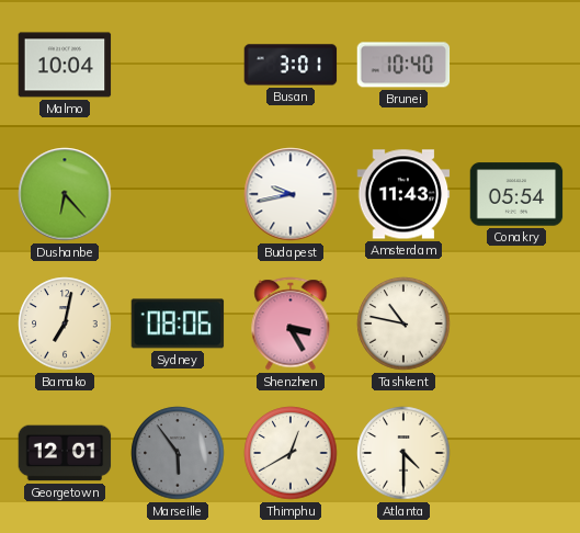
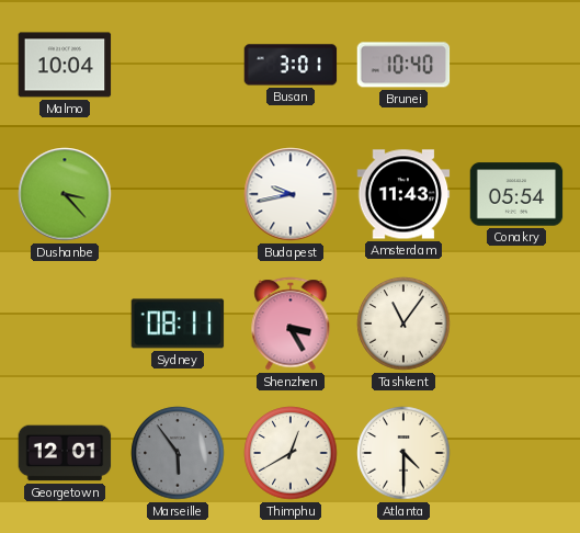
Dushanbe: 6:23 -> 3:23
Bamako: 7:02 -> none
Sydney: 08:06 -> 08:11
Tashkent: 10:47 -> 11:06
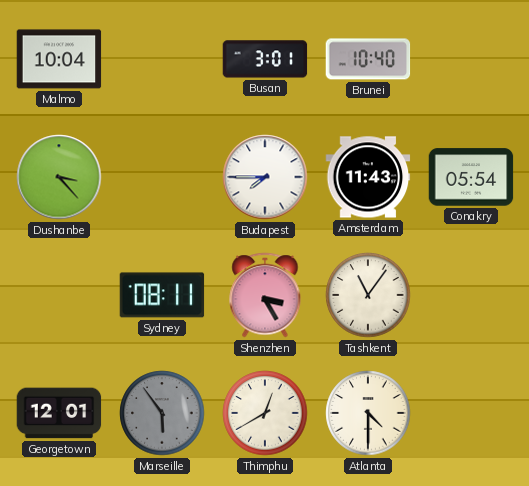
Budapest: 9:43 -> 7:45
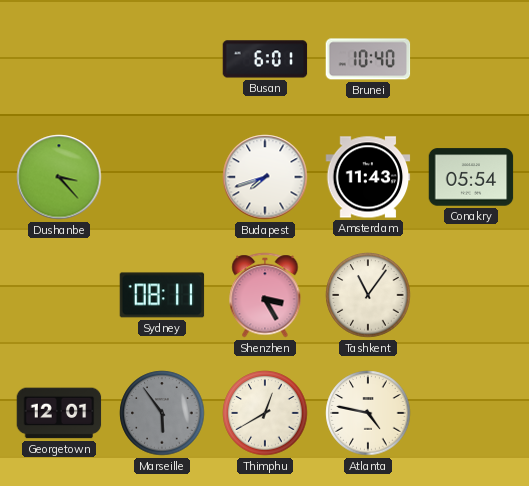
Malmo: 10:04 -> none
Busan: 3:01 -> 6:01
Budapest: 7:45 -> 7:42
Atlanta: 4:30 -> 4:47
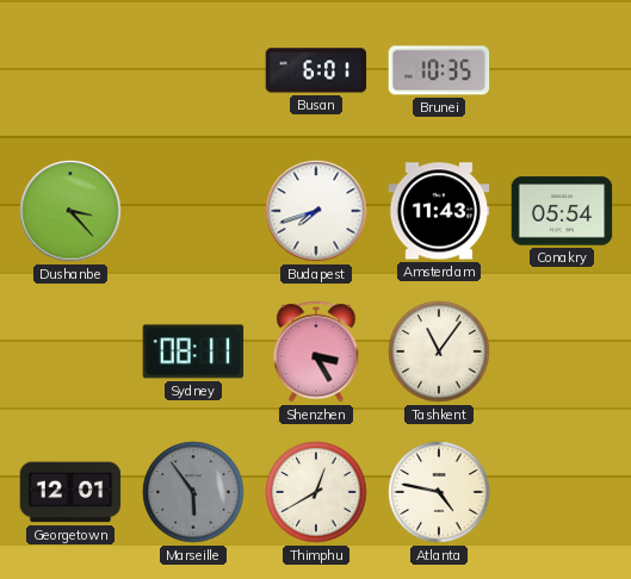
Brunei: 10:40 -> 10:35
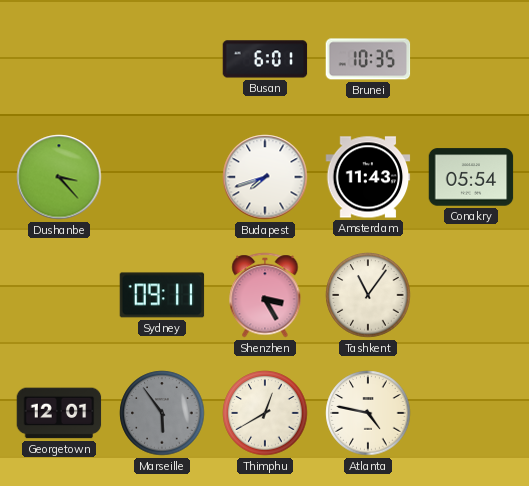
Sydney: 08:11 -> 09:11
